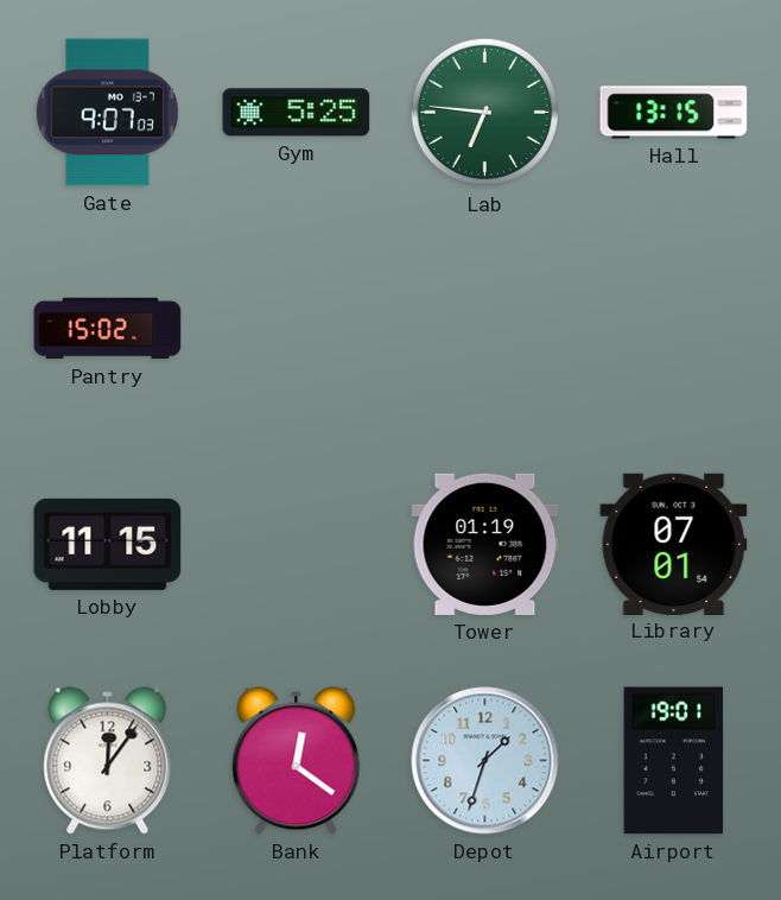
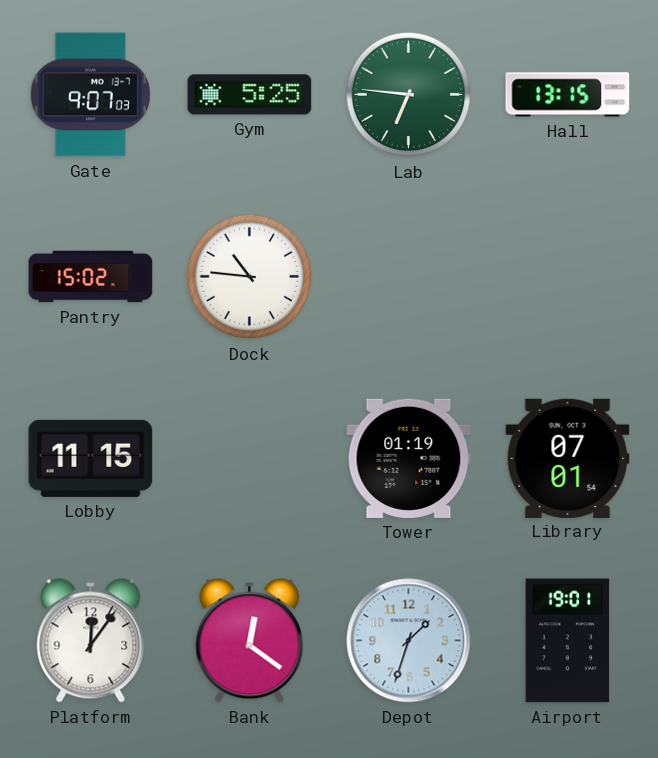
Dock: none -> 10:46
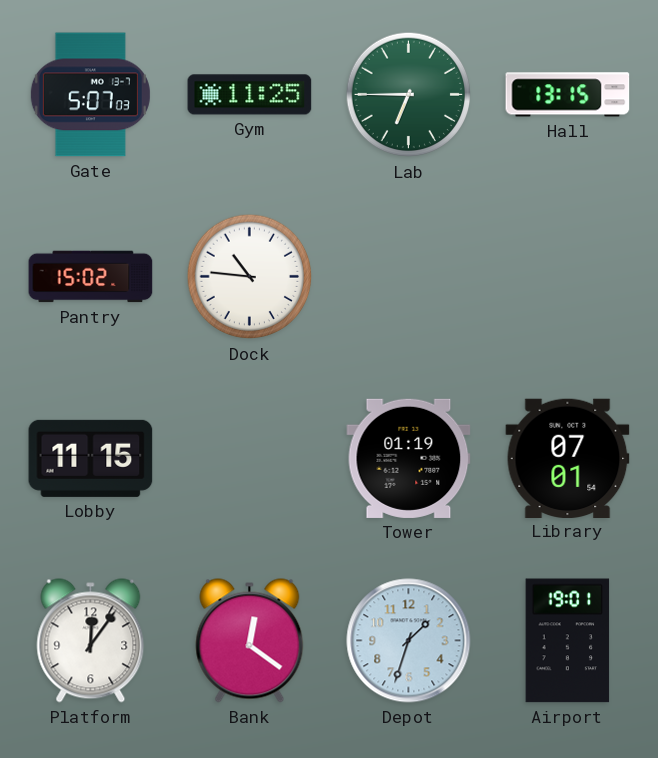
Gate: 9:07 -> 5:07
Gym: 5:25 -> 11:25
Lab: 6:46 -> 6:45
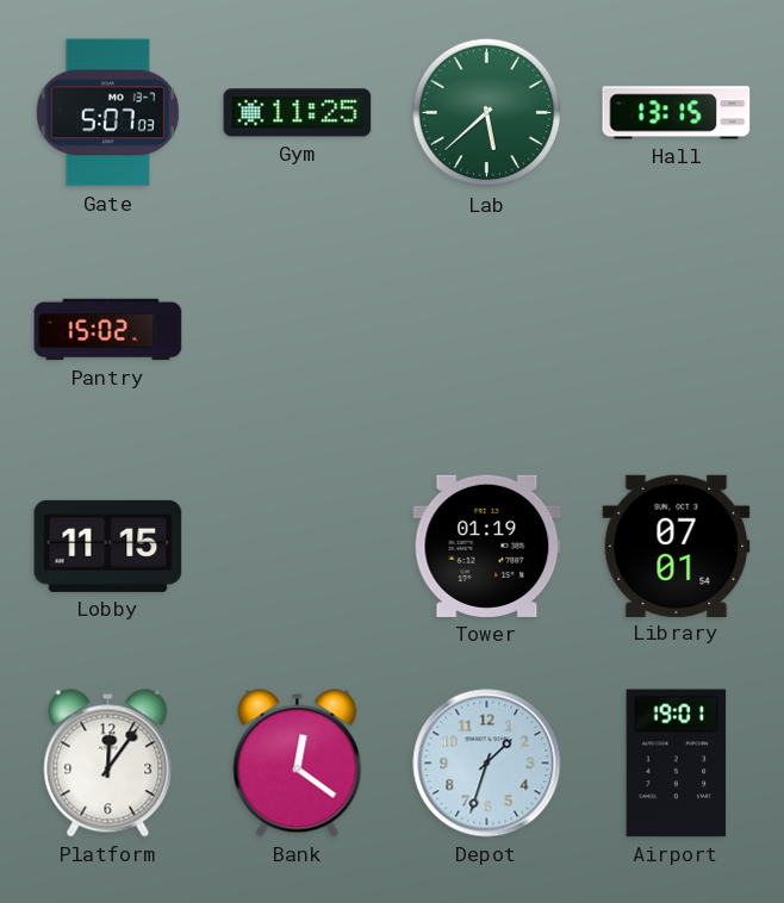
Lab: 6:45 -> 5:38
Dock: 10:46 -> none
